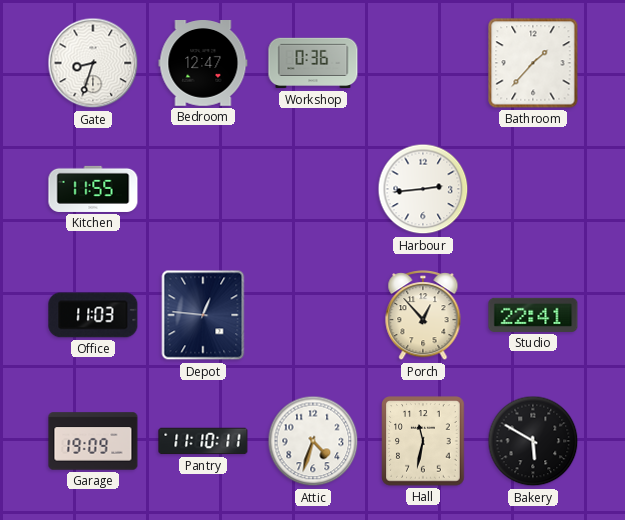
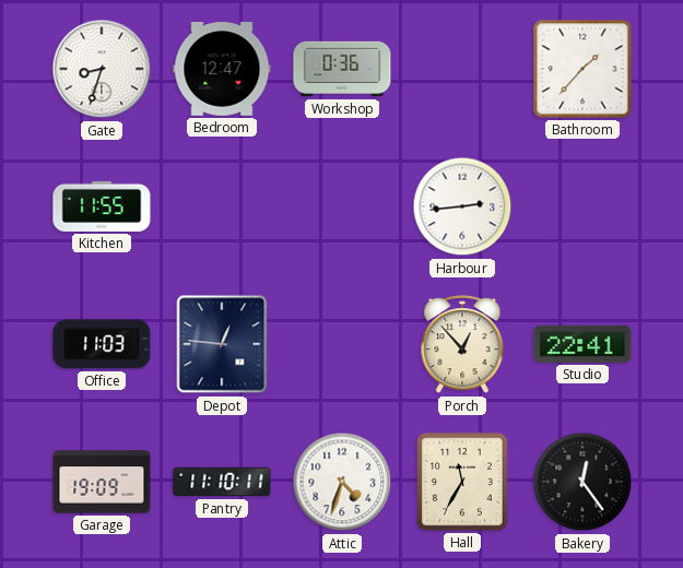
Hall: 11:32 -> 11:35
Bakery: 5:50 -> 12:24
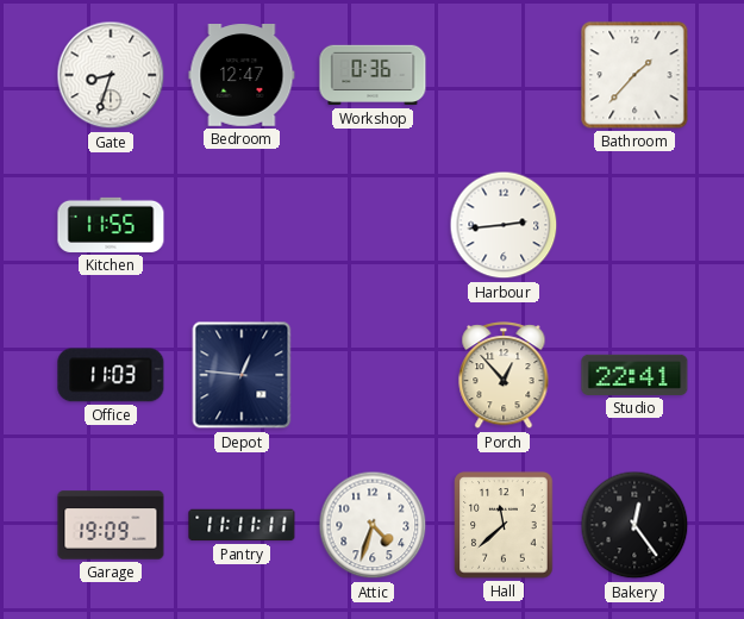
Pantry: 11:10 -> 11:11
Hall: 11:35 -> 11:38
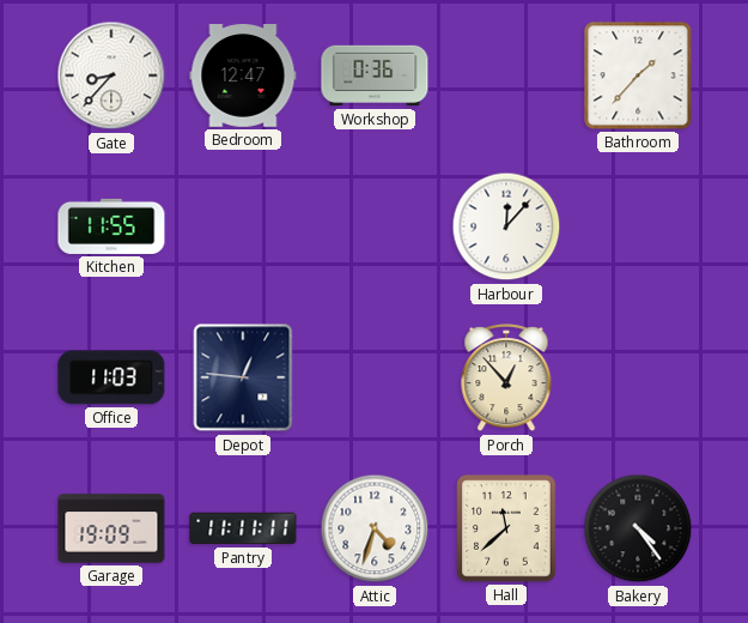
Gate: 8:33 -> 8:37
Harbour: 2:44 -> 12:07
Studio: 22:41 -> none
Bakery: 12:24 -> 4:24
